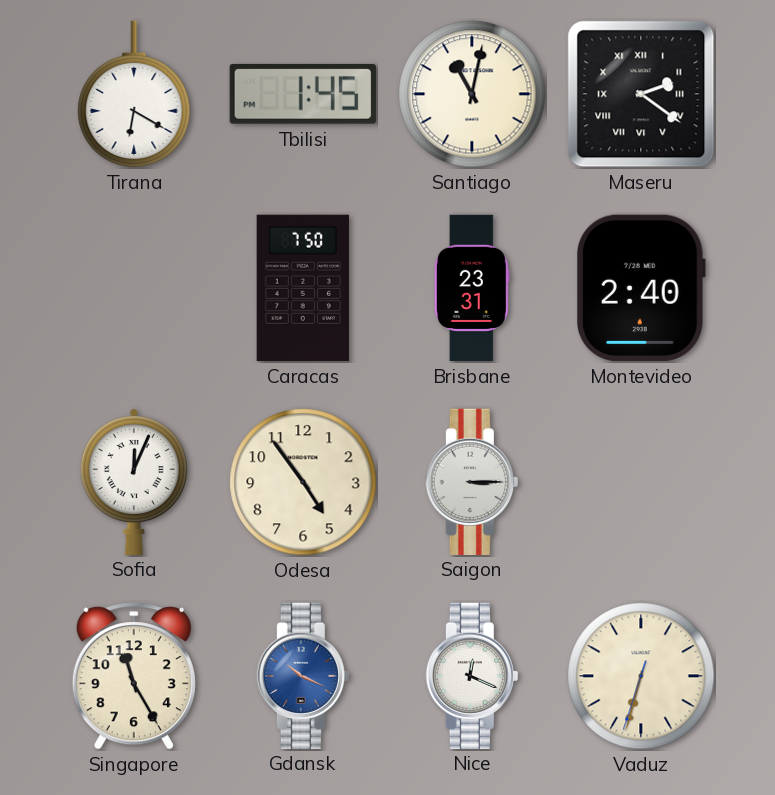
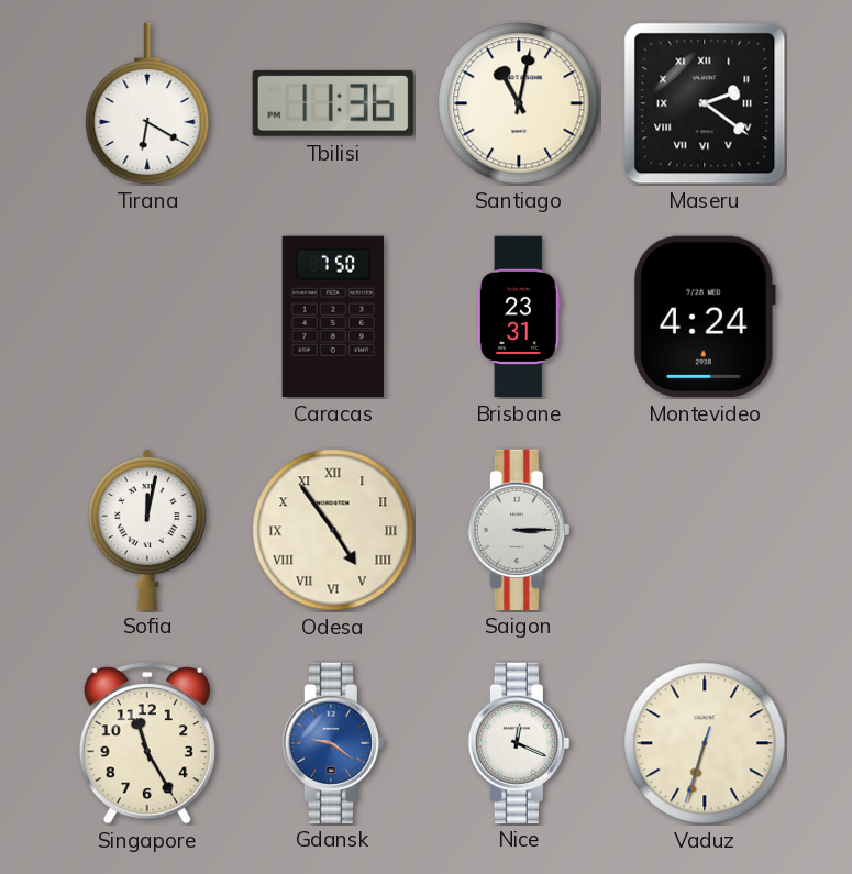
Tbilisi: 1:45 -> 11:36
Montevideo: 2:40 -> 4:24
Sofia: 12:04 -> 12:02
Odesa numerals: Arabic -> Roman
Gdansk: 10:19 -> 9:21
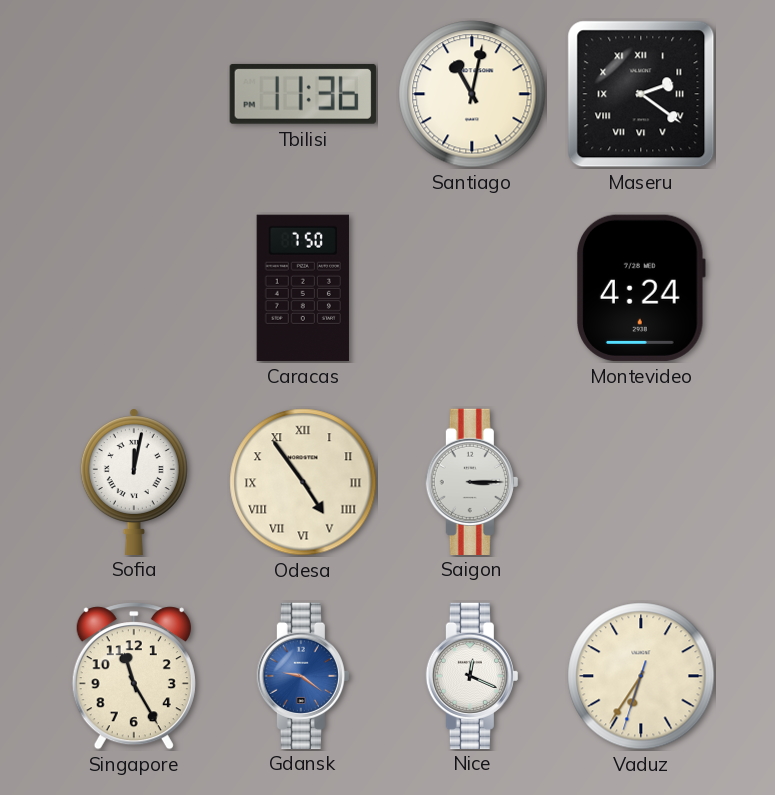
Tirana: 6:20 -> none
Brisbane: 23:31 -> none
Vaduz: 6:32 -> 6:35
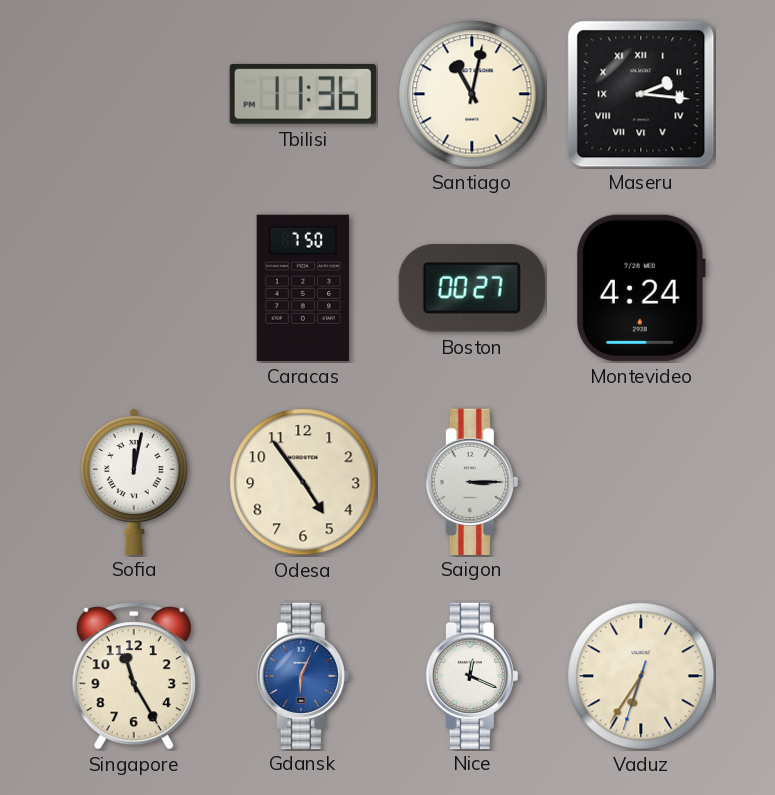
Maseru: 2:21 -> 2:16
Boston: none -> 00:27
Odesa numerals: Roman -> Arabic
Gdansk: 9:21 -> 6:04
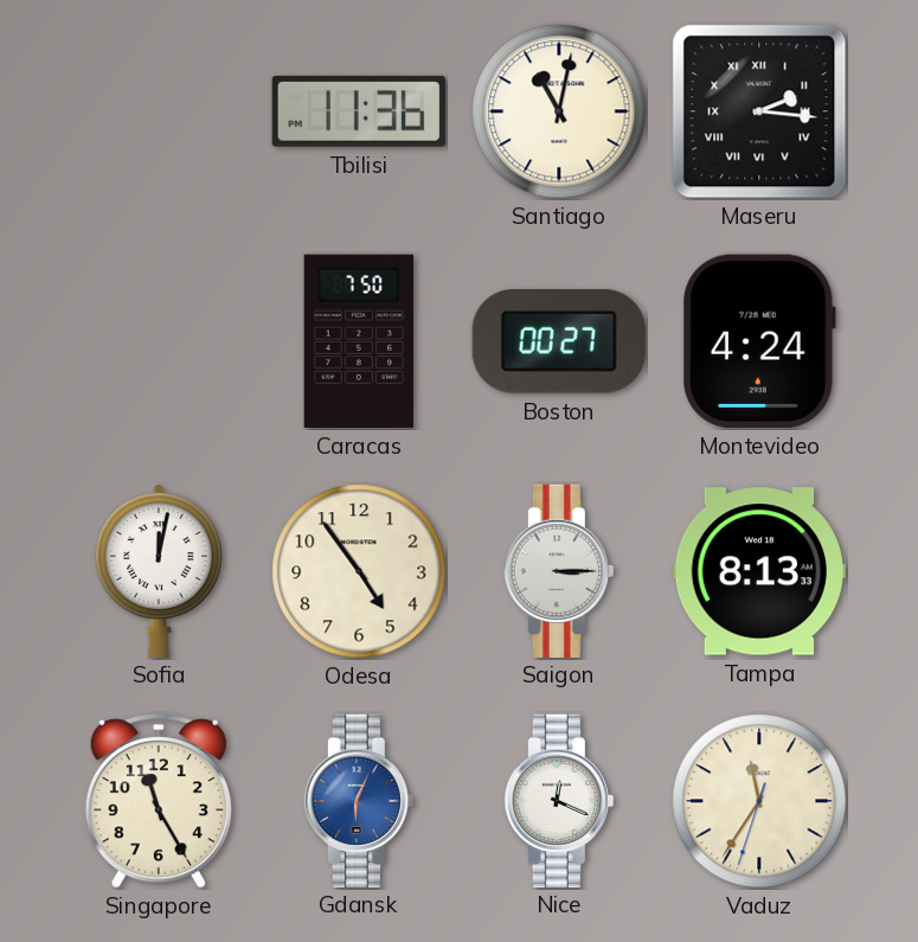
Tampa: none -> 8:13
Vaduz: 6:35 -> 11:35
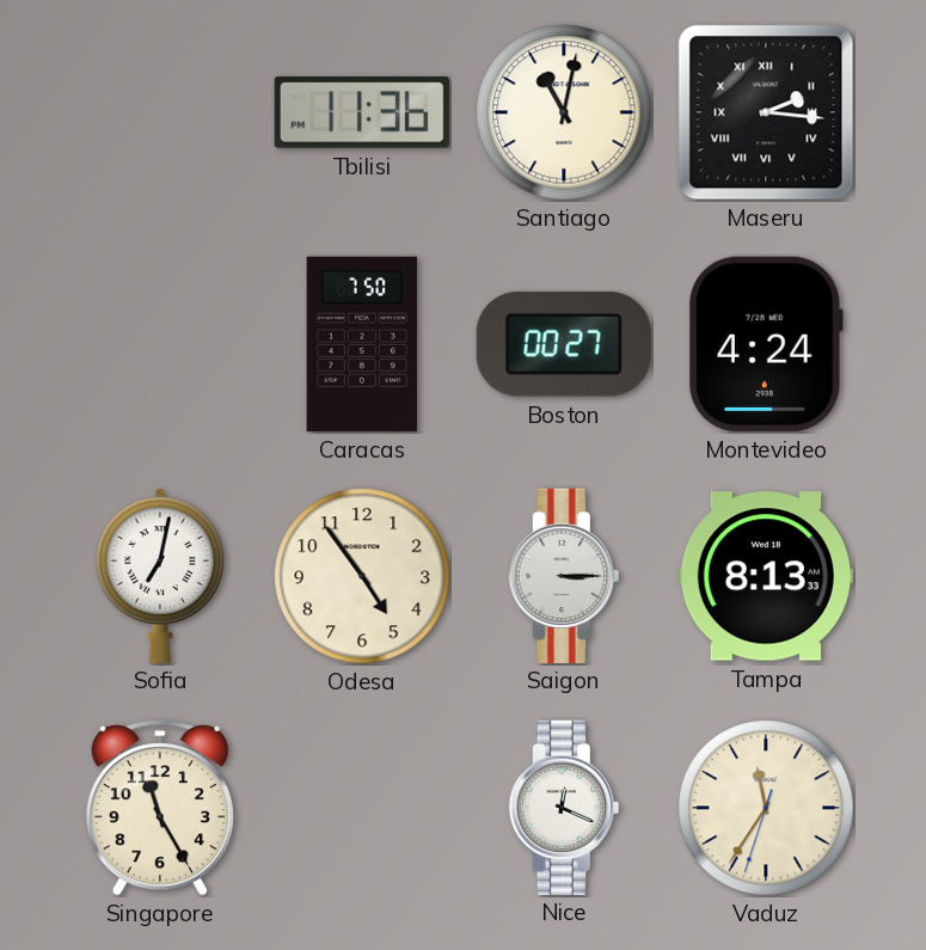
Sofia: 12:02 -> 7:02
Gdansk: 6:04 -> none
